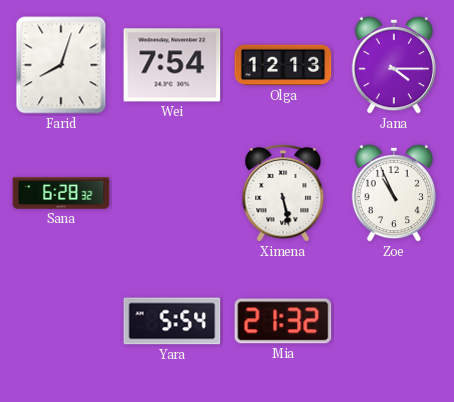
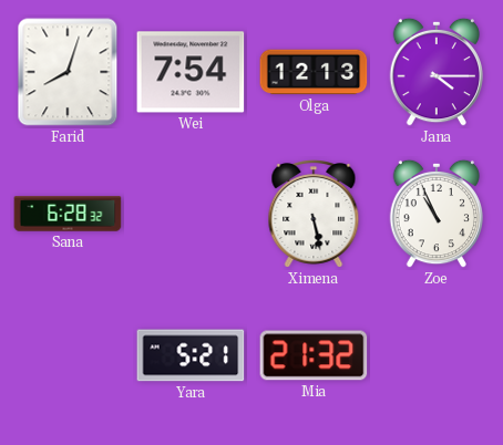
Yara: 5:54 -> 5:21
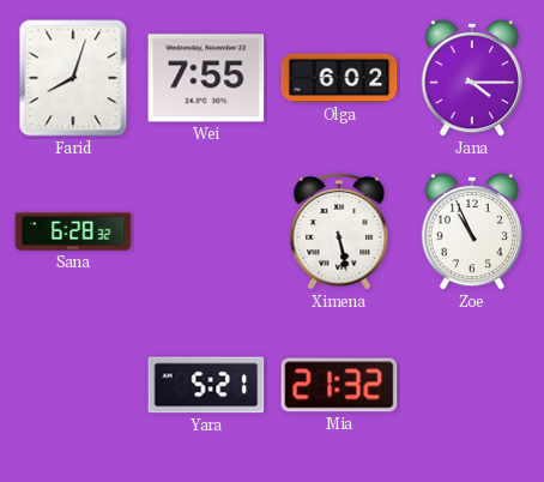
Wei: 7:54 -> 7:55
Olga: 12:13 -> 6:02
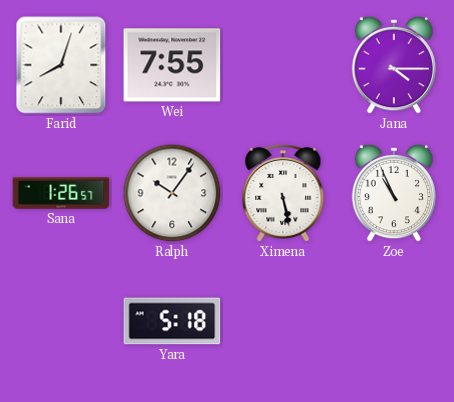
Olga: 6:02 -> none
Sana: 6:28 -> 1:26
Ralph: none -> 10:06
Yara: 5:21 -> 5:18
Mia: 21:32 -> none
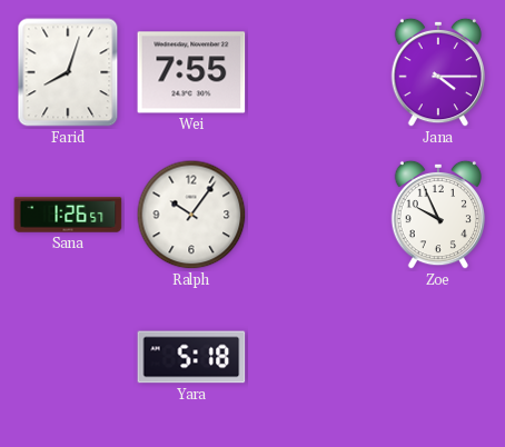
Ximena: 5:28 -> none
Zoe: 10:56 -> 9:56
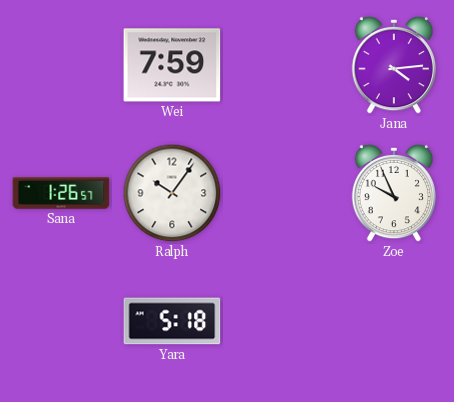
Farid: 8:03 -> none
Wei: 7:55 -> 7:59
Jana: 4:15 -> 4:14
